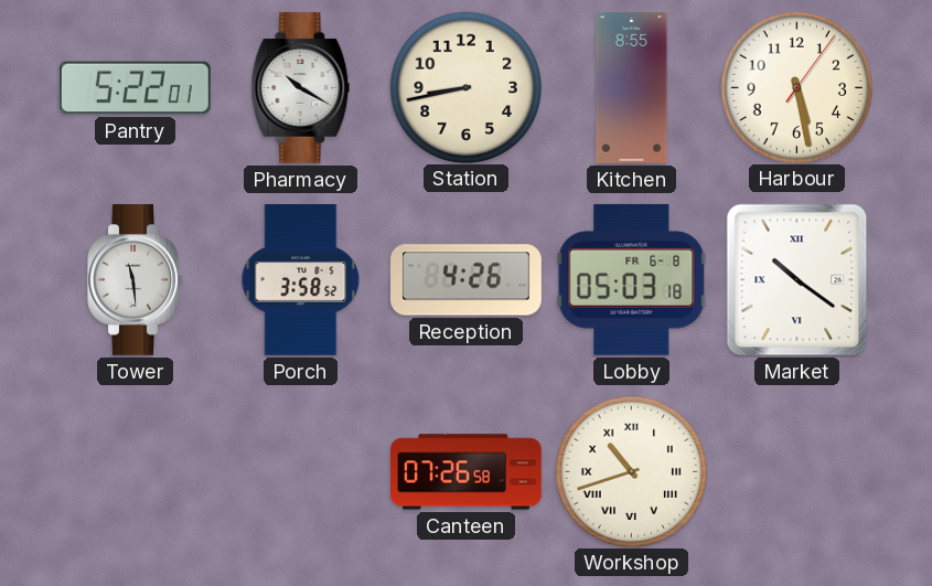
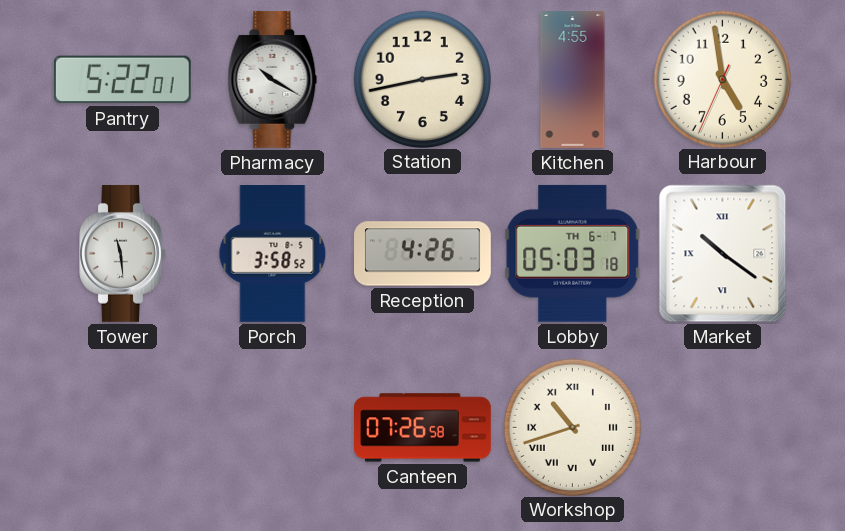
Station: 8:43 -> 2:43
Kitchen: 8:55 -> 4:55
Harbour: 5:28 -> 4:58
Lobby date: FR 6-8 -> TH 6-7
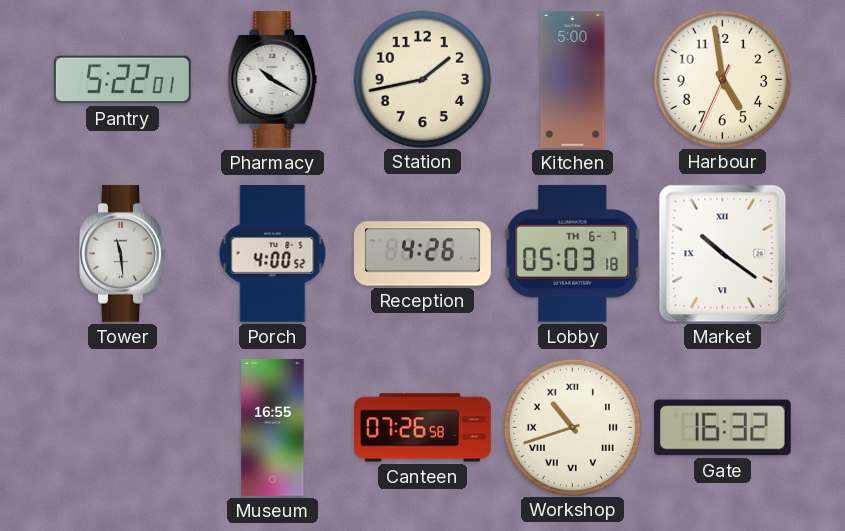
Station: 2:43 -> 1:43
Kitchen: 4:55 -> 5:00
Porch: 3:58 -> 4:00
Museum: none -> 16:55
Gate: none -> 16:32
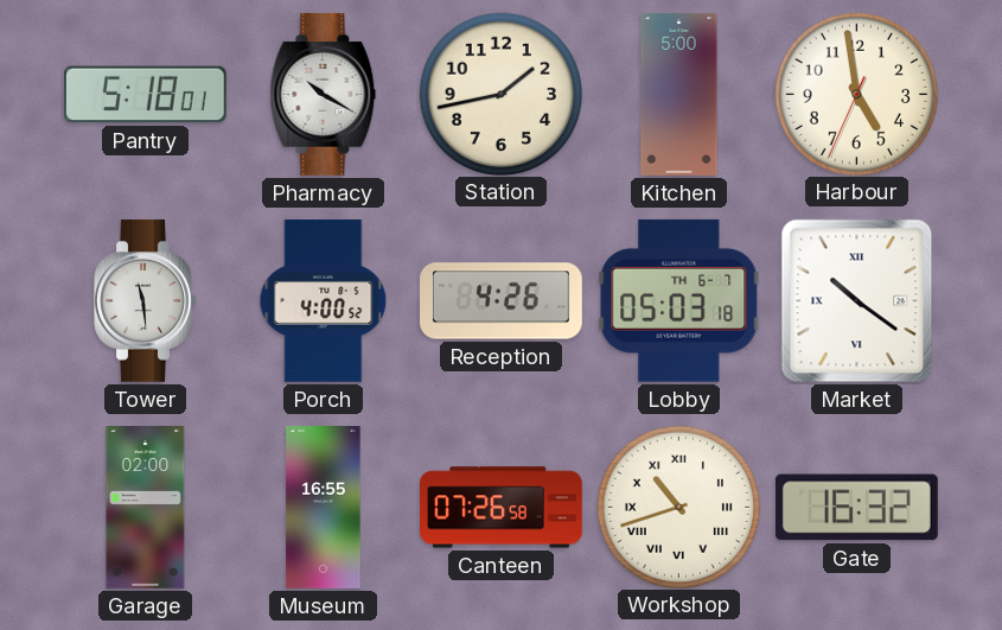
Pantry: 5:22 -> 5:18
Garage: none -> 02:00
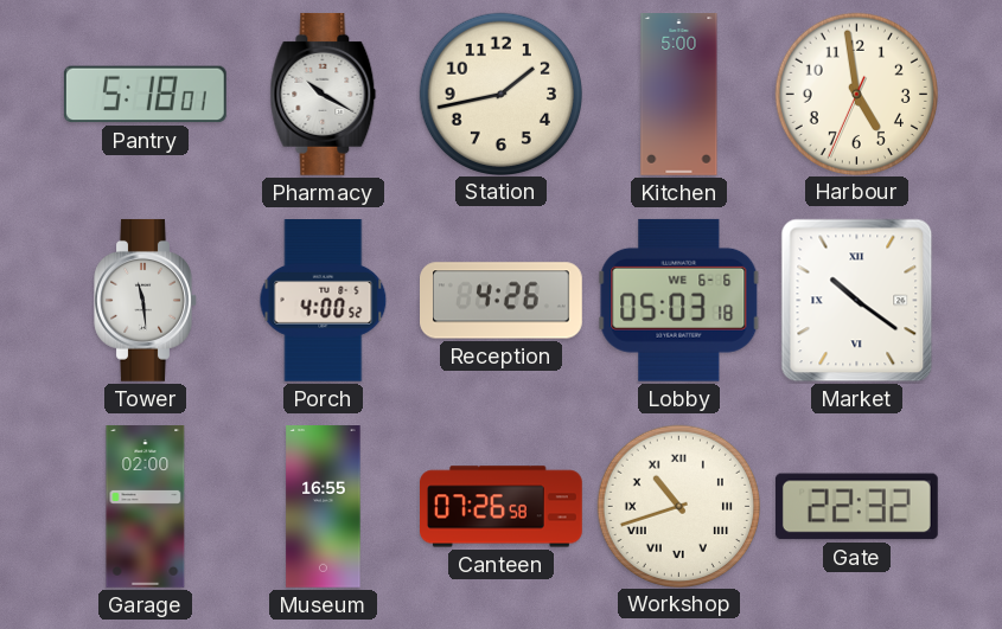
Lobby date: TH 6-7 -> WE 6-6
Gate: 16:32 -> 22:32
